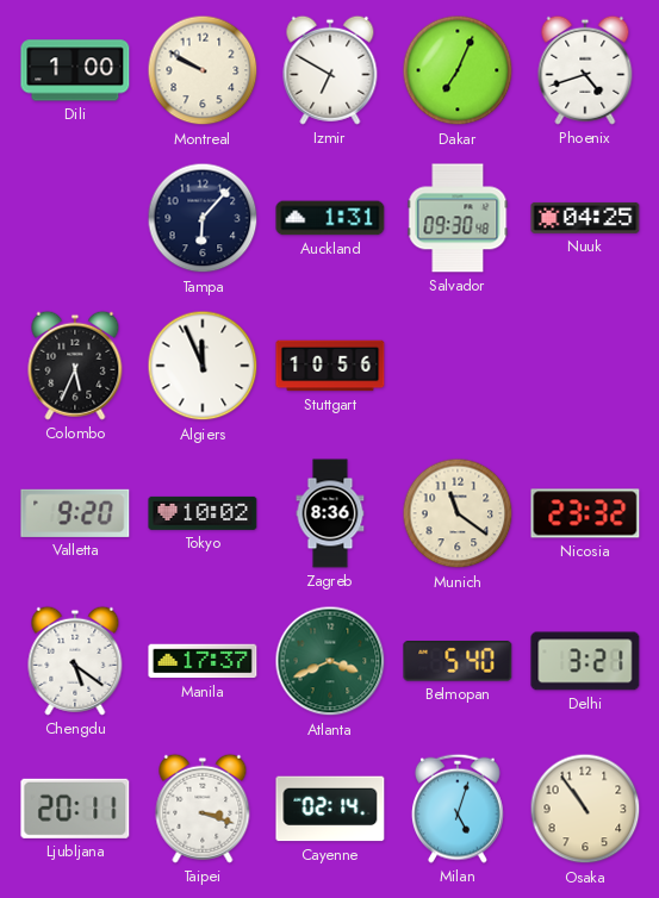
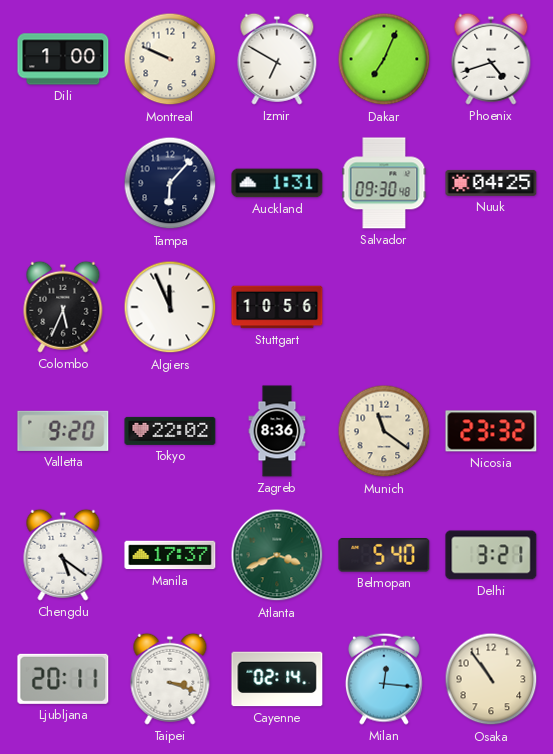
Montreal: 9:50 -> 9:49
Tokyo: 10:02 -> 22:02
Milan: 5:03 -> 12:16
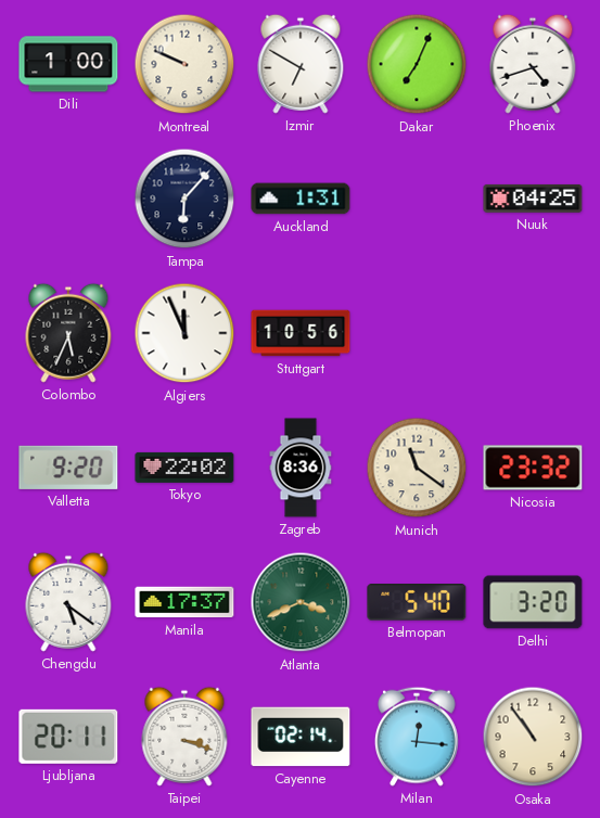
Salvador: 09:30 -> none
Delhi: 3:21 -> 3:20
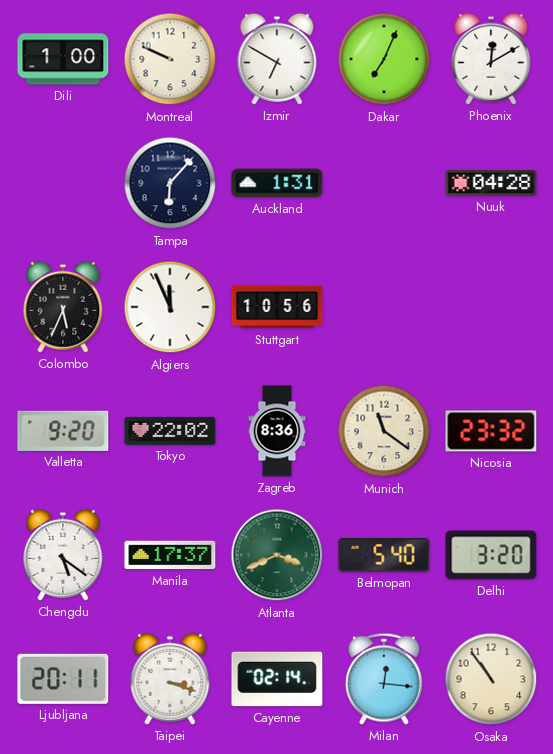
Phoenix: 4:42 -> 12:10
Nuuk: 04:25 -> 04:28
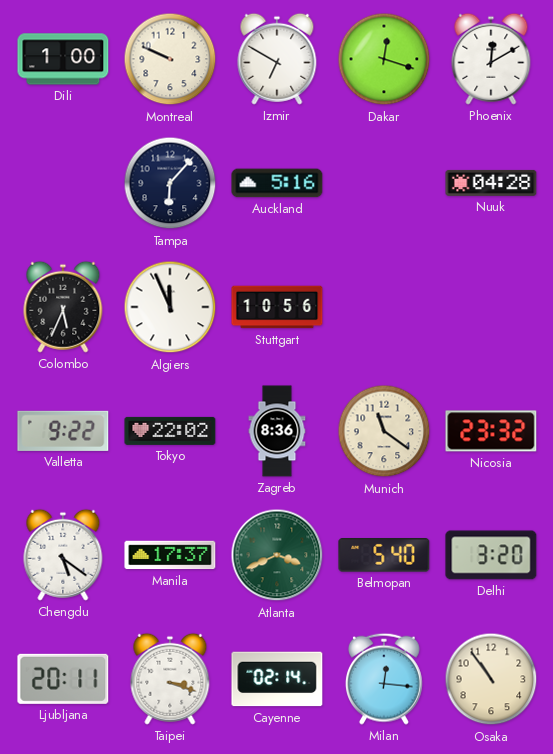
Dakar: 7:04 -> 12:18
Auckland: 1:31 -> 5:16
Valletta: 9:20 -> 9:22
